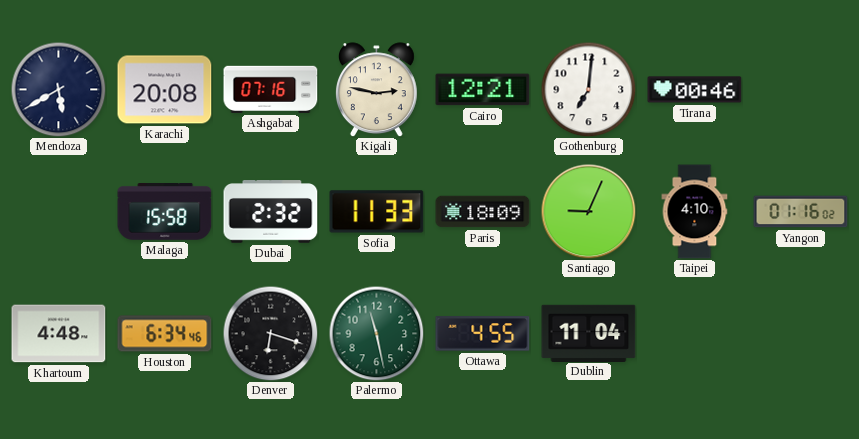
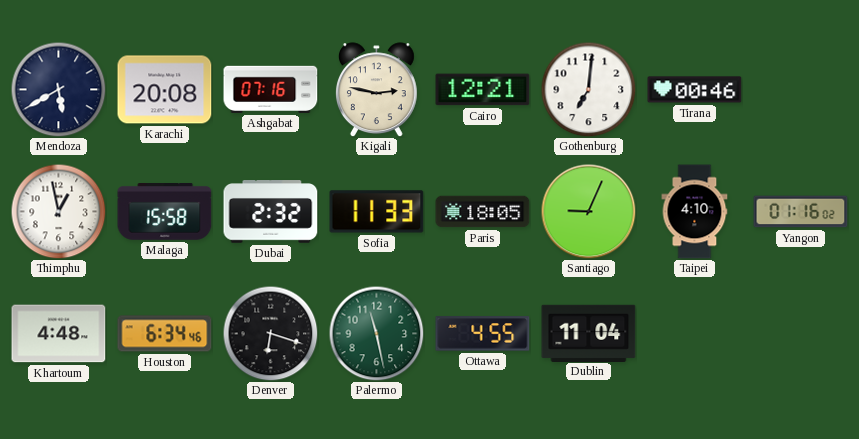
Thimphu: none -> 12:58
Paris: 18:09 -> 18:05
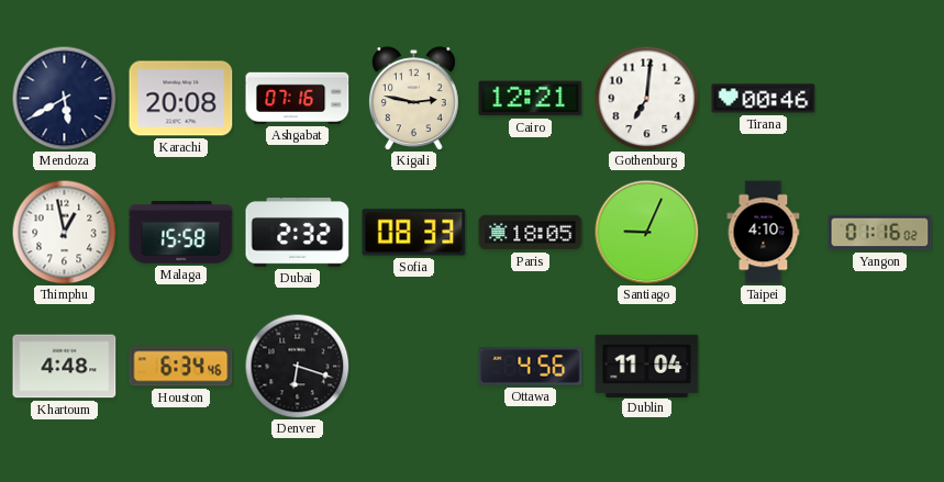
Sofia: 11:33 -> 08:33
Palermo: 11:28 -> none
Ottawa: 4:55 -> 4:56
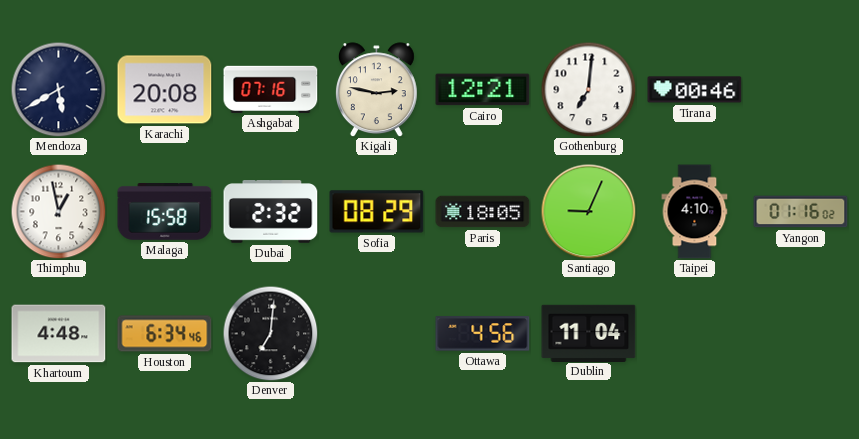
Sofia: 08:33 -> 08:29
Denver: 6:18 -> 7:01
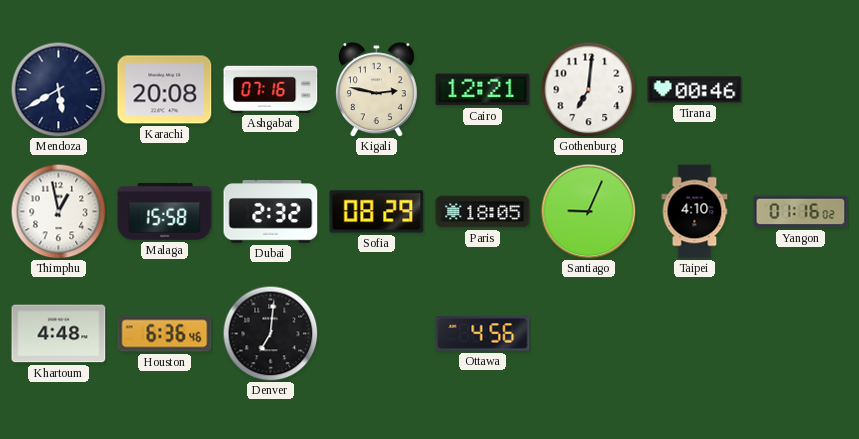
Houston: 6:34 -> 6:36
Dublin: 11:04 -> none
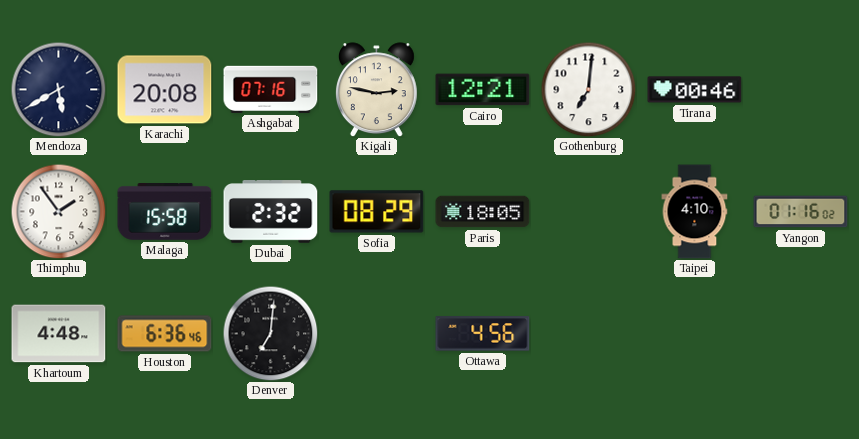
Thimphu: 12:58 -> 1:54
Santiago: 9:04 -> none
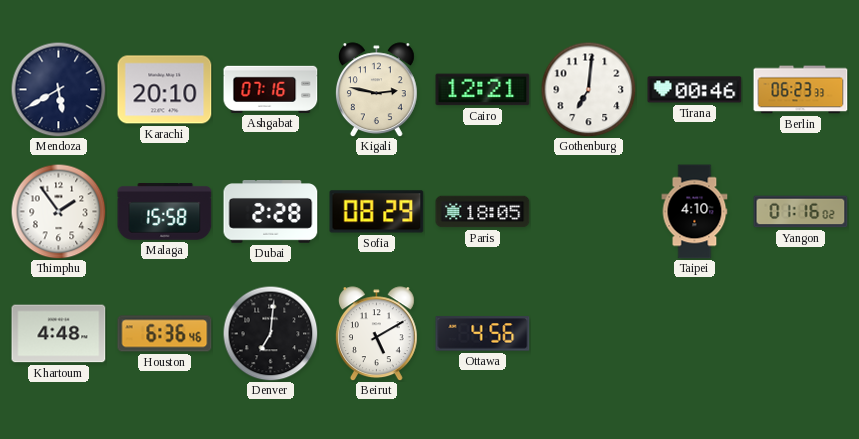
Karachi: 20:08 -> 20:10
Berlin: none -> 06:23
Dubai: 2:32 -> 2:28
Beirut: none -> 5:10
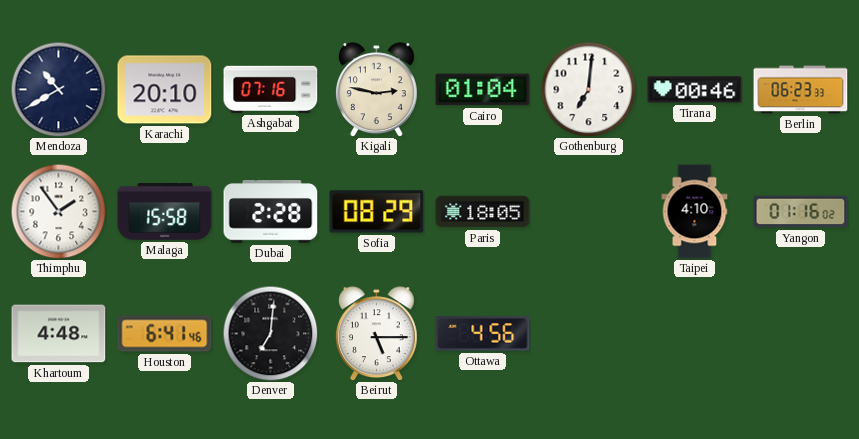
Mendoza: 5:40 -> 10:40
Cairo: 12:21 -> 01:04
Houston: 6:36 -> 6:41
Beirut: 5:10 -> 5:15
